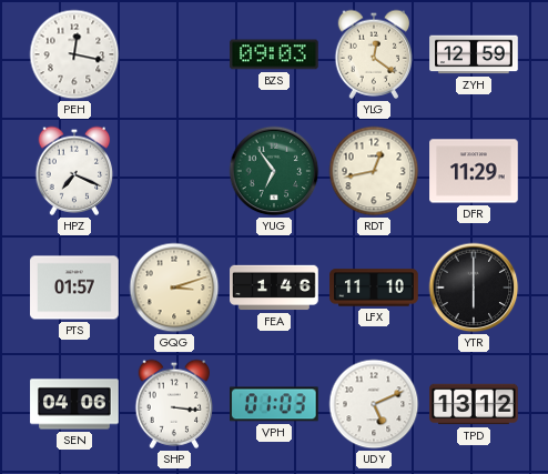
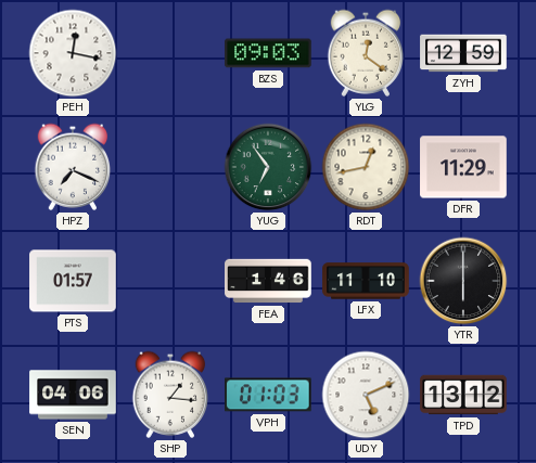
GQG: 3:12 -> none
SHP: 3:16 -> 1:16
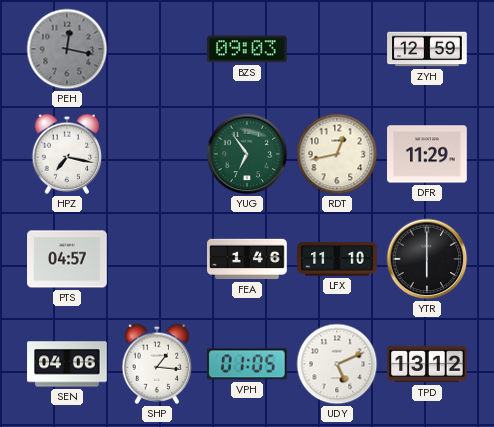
PEH dial: white -> grey
YLG: 12:21 -> none
HPZ: 7:19 -> 7:17
PTS: 01:57 -> 04:57
VPH: 01:03 -> 01:05
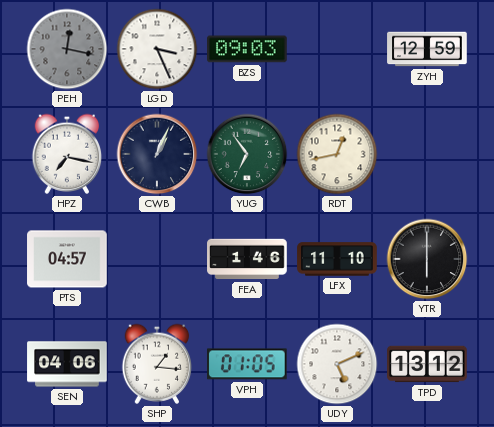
LGD: none -> 3:26
CWB: none -> 1:04
DFR: 11:29 -> none
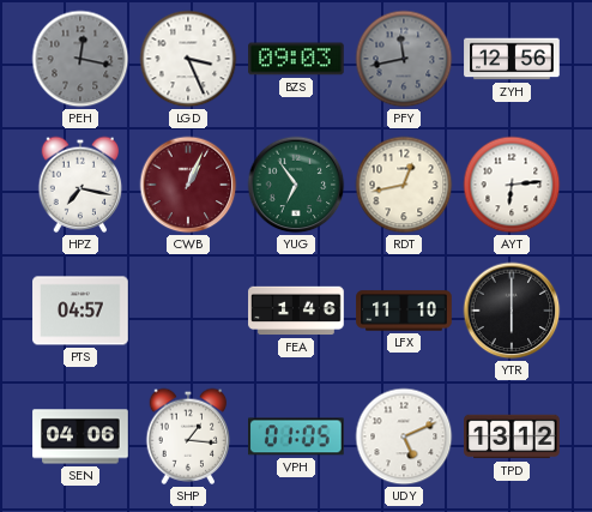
PFY: none -> 11:43
ZYH: 12:59 -> 12:56
CWB dial: navy -> burgundy
AYT: none -> 6:14
